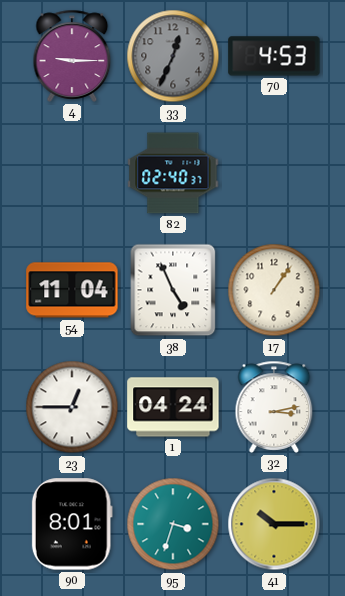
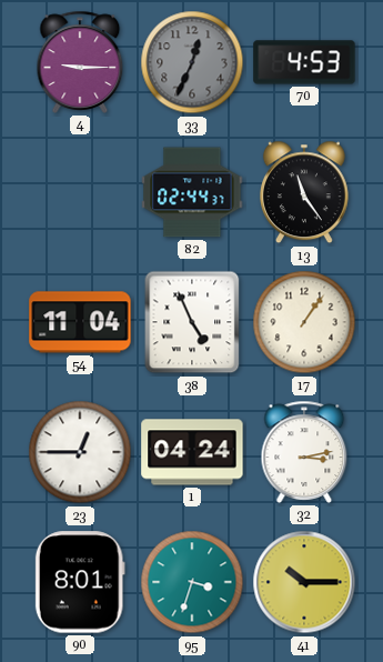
82: 02:40 -> 02:44
13: none -> 11:24
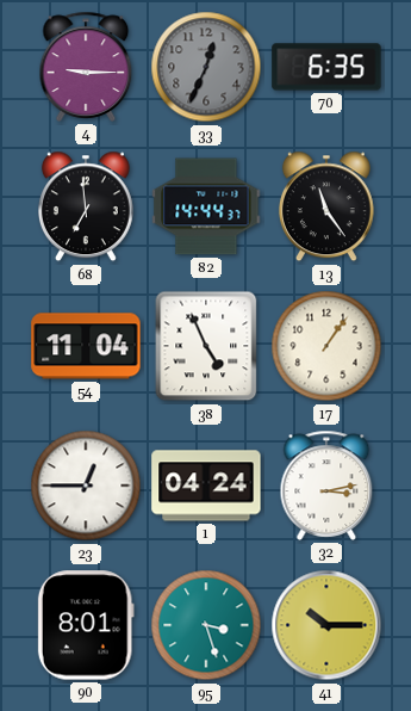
70: 4:53 -> 6:35
68: none -> 6:59
82: 02:44 -> 14:44
95: 3:33 -> 3:27
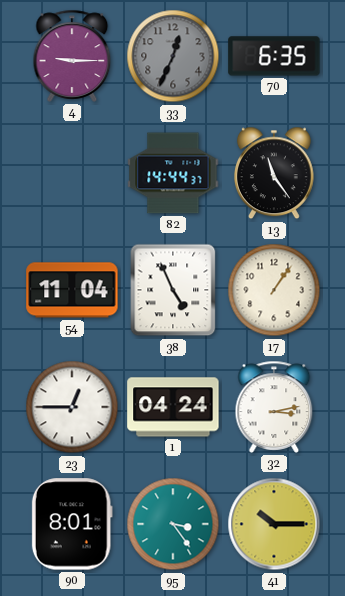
68: 6:59 -> none
95: 3:27 -> 3:24
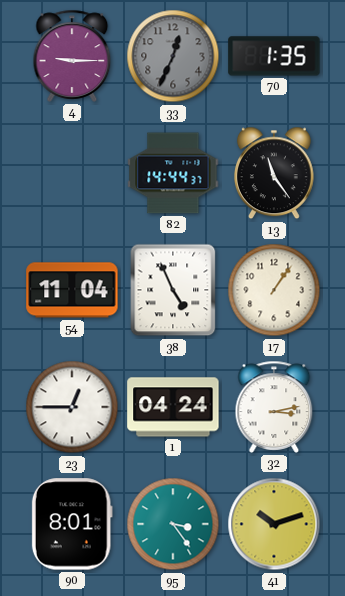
70: 6:35 -> 1:35
41: 10:15 -> 10:12
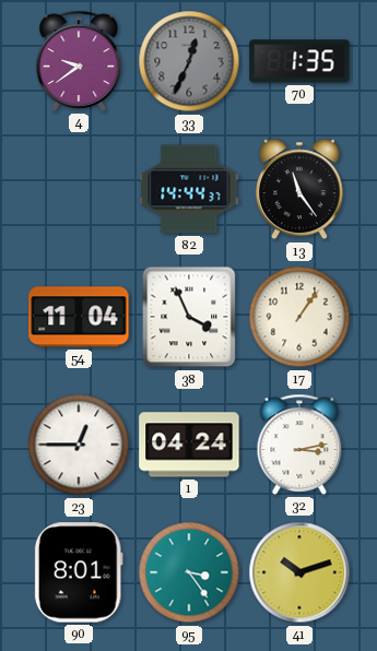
4: 9:15 -> 9:39
38: 4:56 -> 3:56
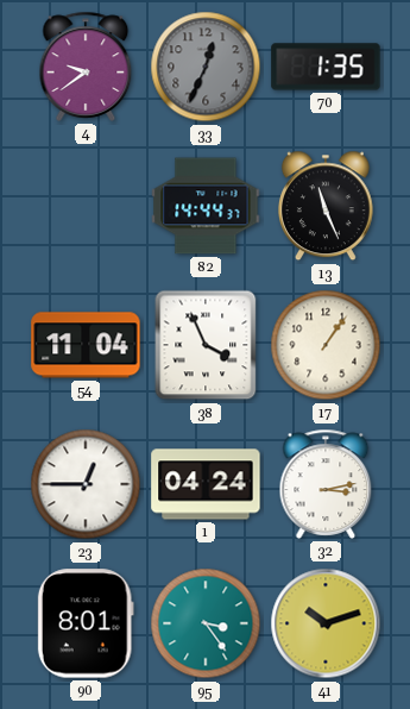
13: 11:24 -> 11:26
